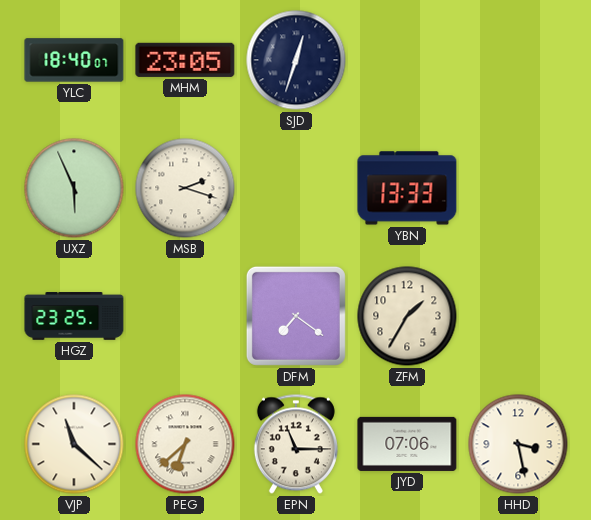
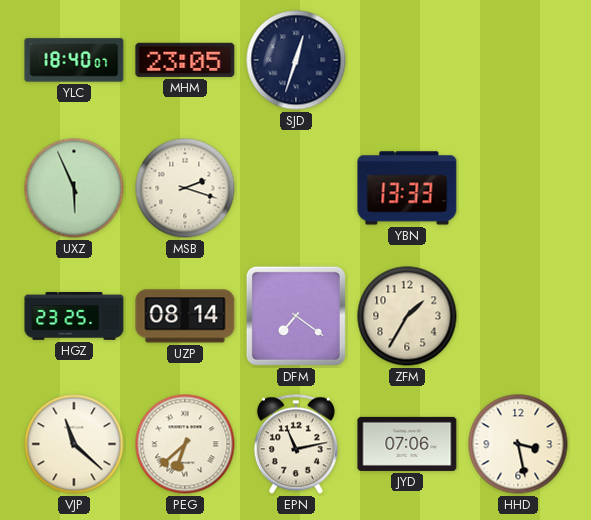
UZP: none -> 08:14
EPN: 11:15 -> 11:13
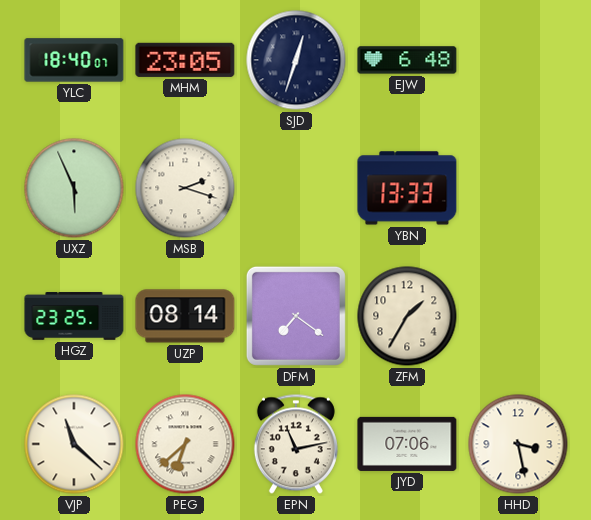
EJW: none -> 6:48
